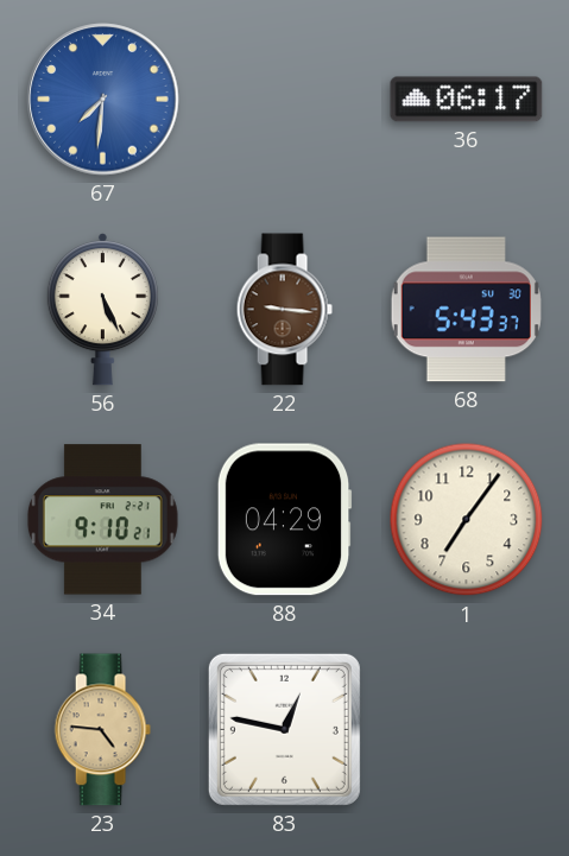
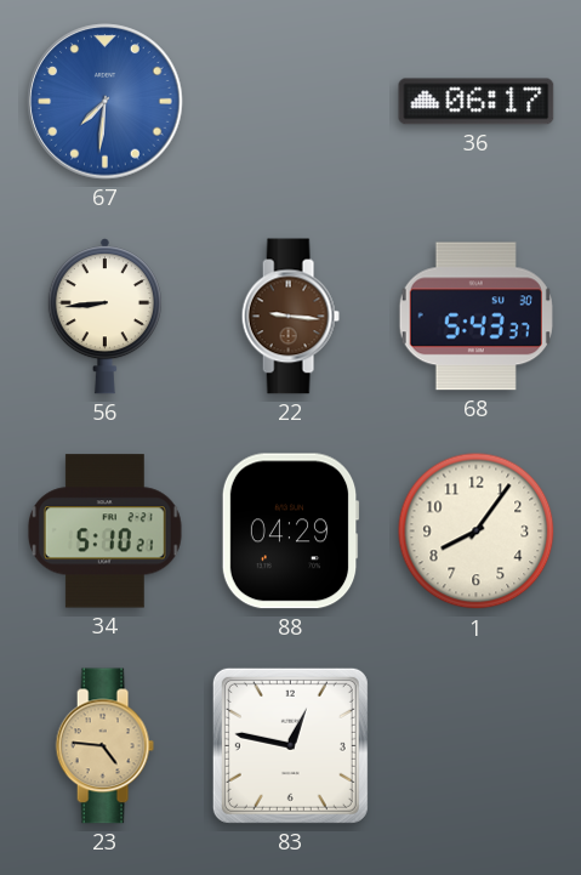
56: 5:26 -> 8:44
34: 9:10 -> 5:10
1: 7:06 -> 8:06
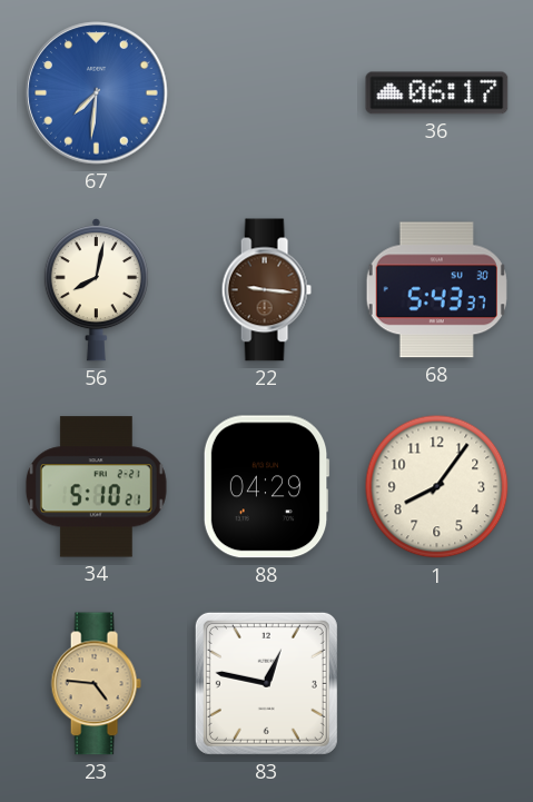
56: 8:44 -> 8:02
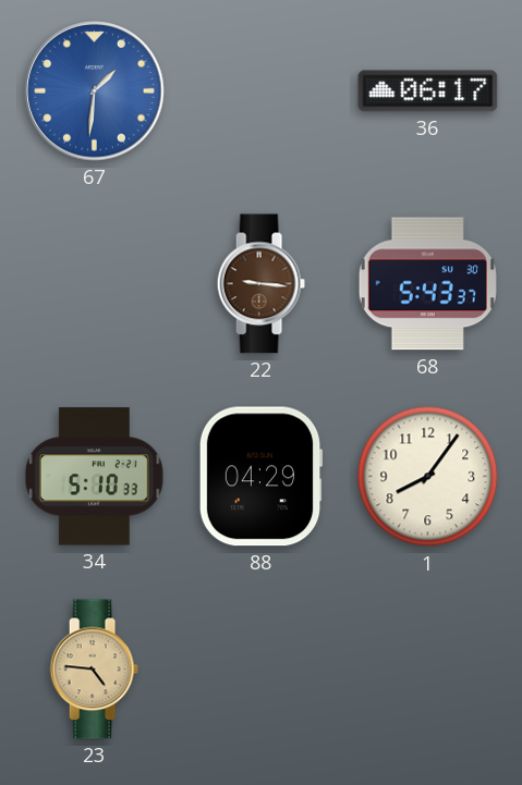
67: 7:31 -> 1:31
56: 8:02 -> none
34: 5:10:21 -> 5:10:33
83: 12:47 -> none
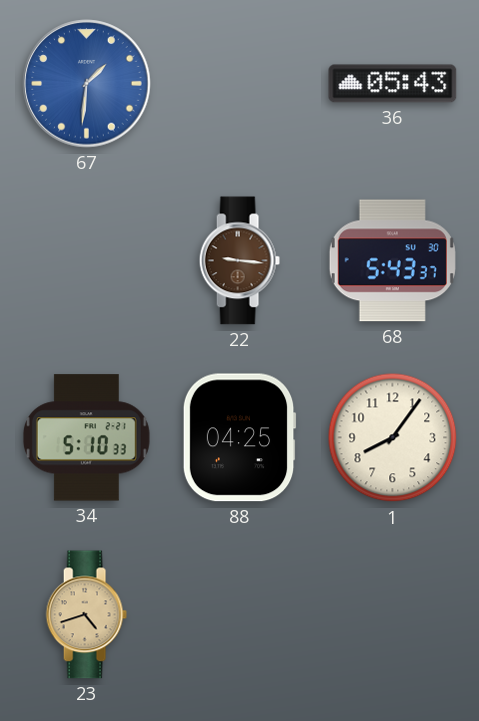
36: 06:17 -> 05:43
88: 04:29 -> 04:25
23: 4:46 -> 4:42
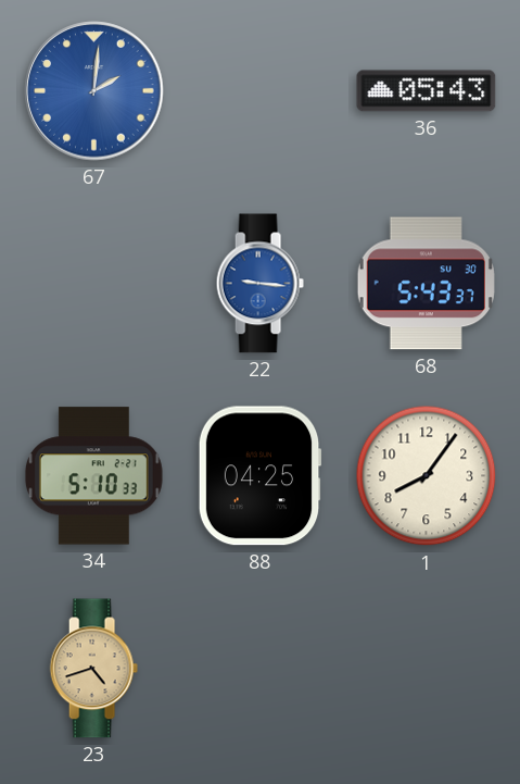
67: 1:31 -> 2:01
22 dial: brown -> blue
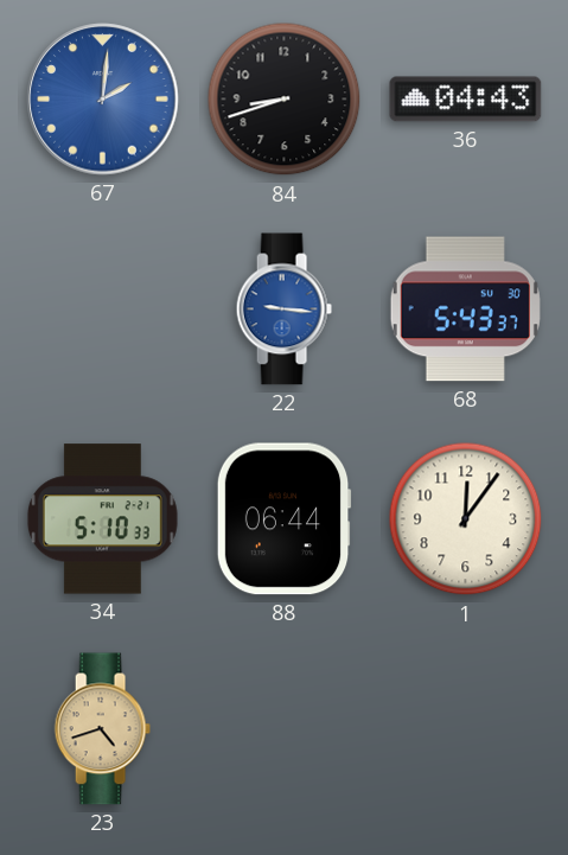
84: none -> 8:42
36: 05:43 -> 04:43
88: 04:25 -> 06:44
1: 8:06 -> 12:06
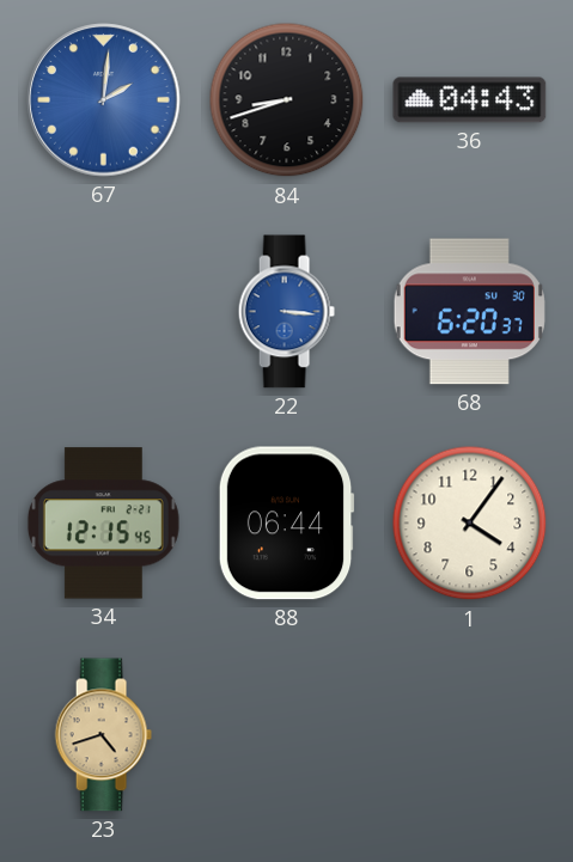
22: 9:16 -> 3:16
68: 5:43 -> 6:20
34: 5:10 -> 12:15
1: 12:06 -> 4:06
